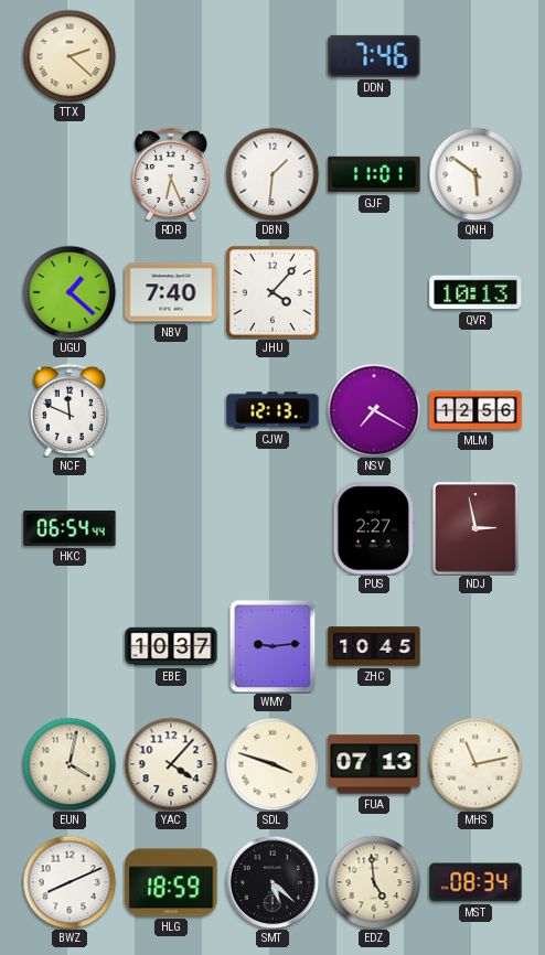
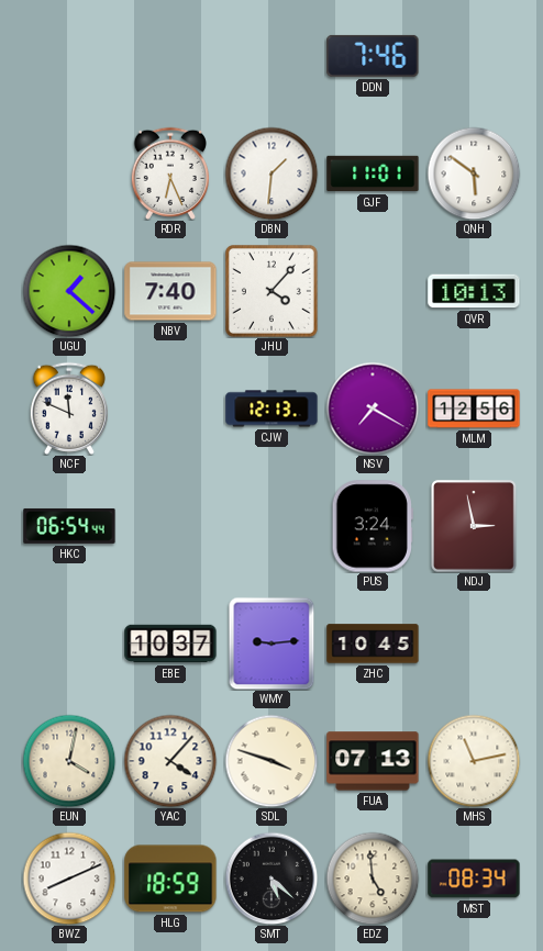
TTX: 2:22 -> none
PUS: 2:27 -> 3:24
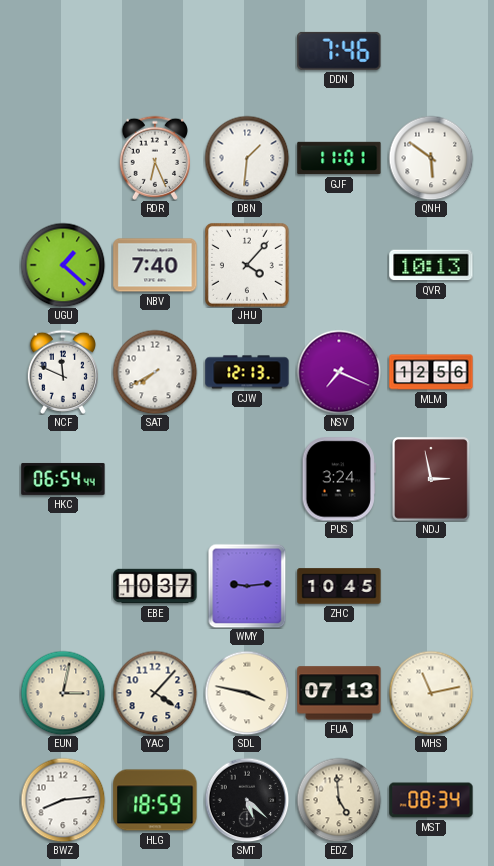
SAT: none -> 7:40
NSV: 7:20 -> 7:19
EUN: 4:02 -> 3:02
SDL: 3:48 -> 3:47
BWZ: 8:11 -> 8:14
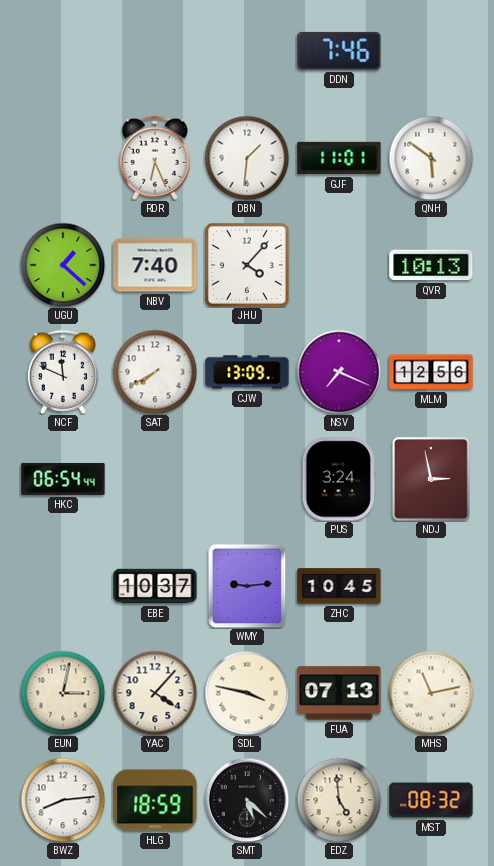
CJW: 12:13 -> 13:09
MST: 08:34 -> 08:32
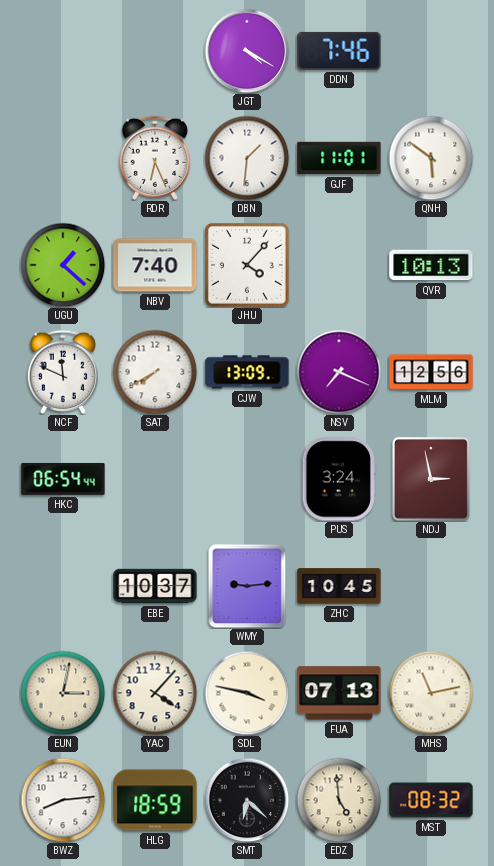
JGT: none -> 4:20
SMT: 5:22 -> 6:22
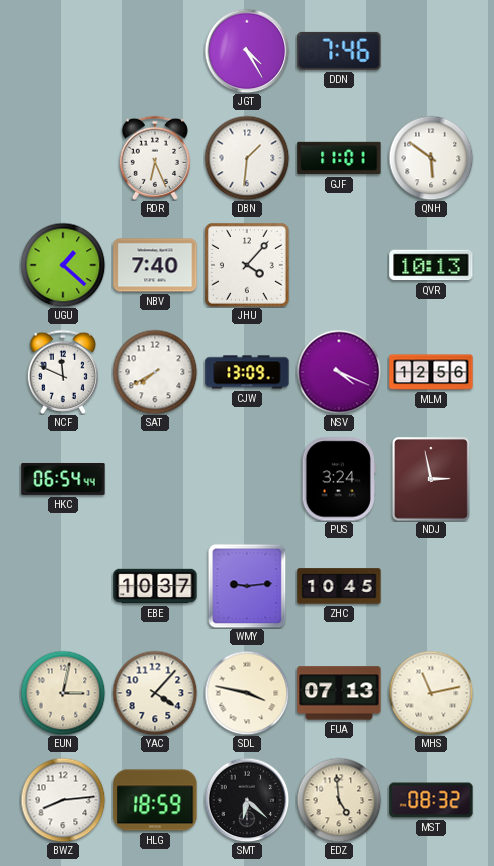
JGT: 4:20 -> 4:25
NSV: 7:19 -> 4:19
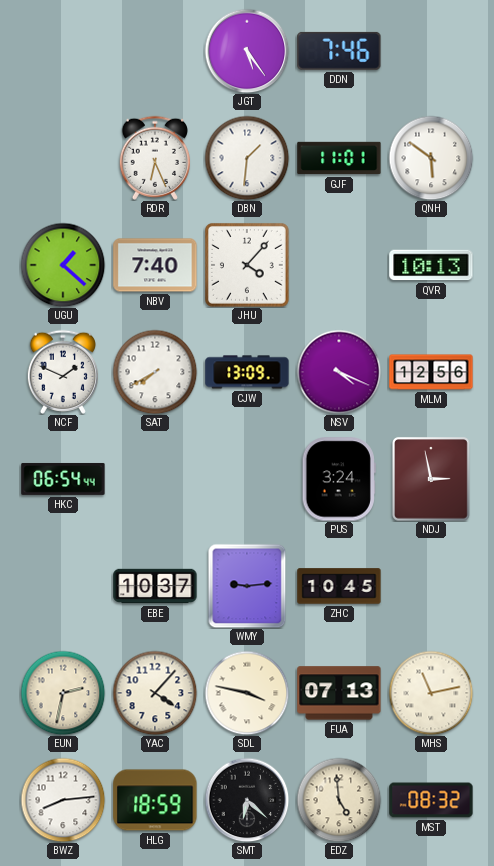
JGT: 4:25 -> 5:24
NCF: 11:49 -> 1:49
EUN: 3:02 -> 2:32
